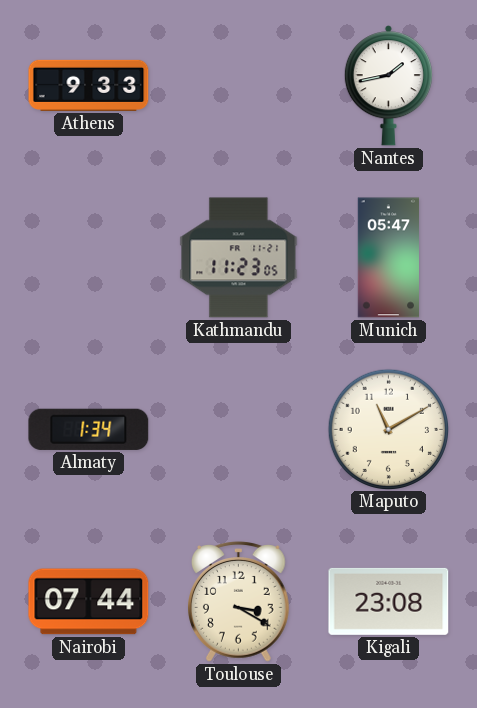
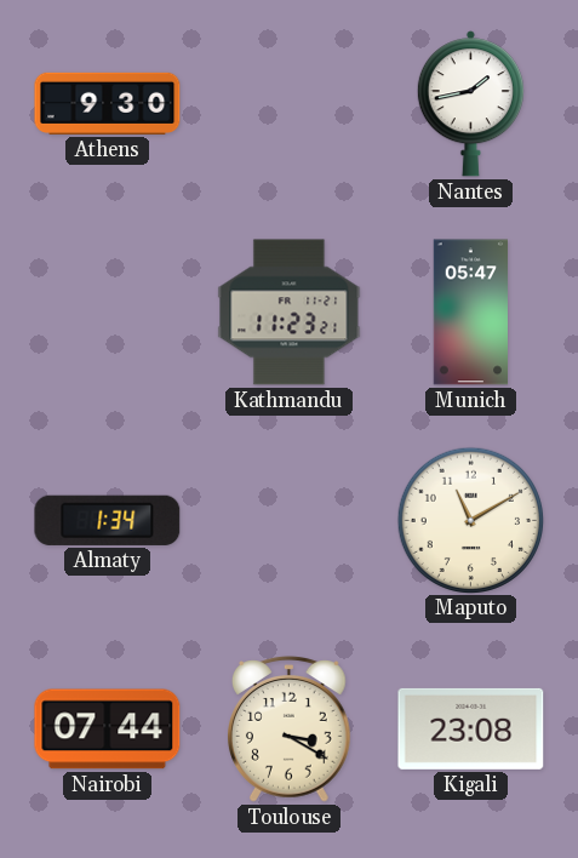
Athens: 9:33 -> 9:30
Kathmandu: 11:23:05 -> 11:23:21
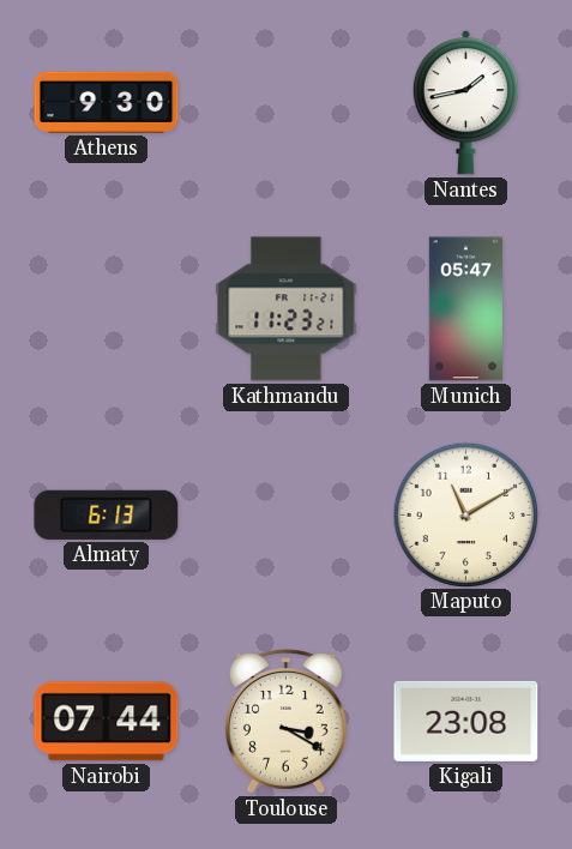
Almaty: 1:34 -> 6:13
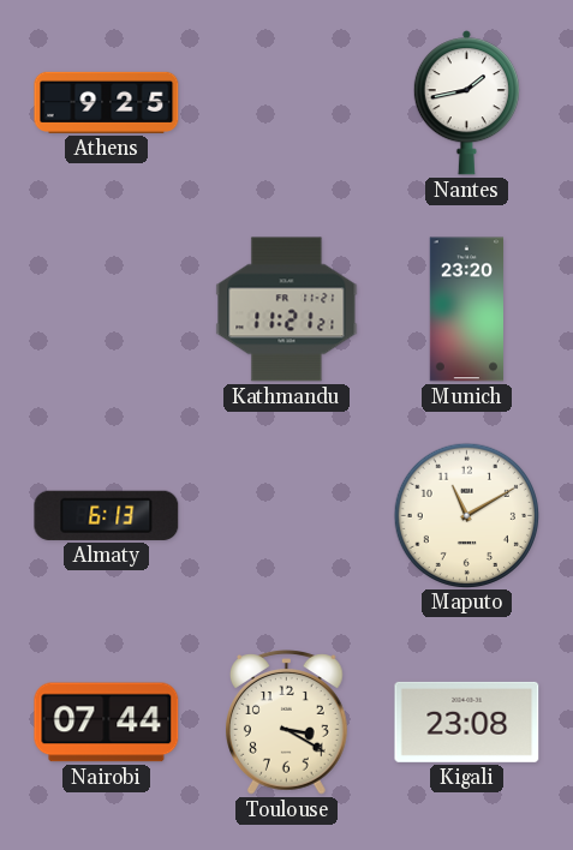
Athens: 9:30 -> 9:25
Kathmandu: 11:23 -> 11:21
Munich: 05:47 -> 23:20
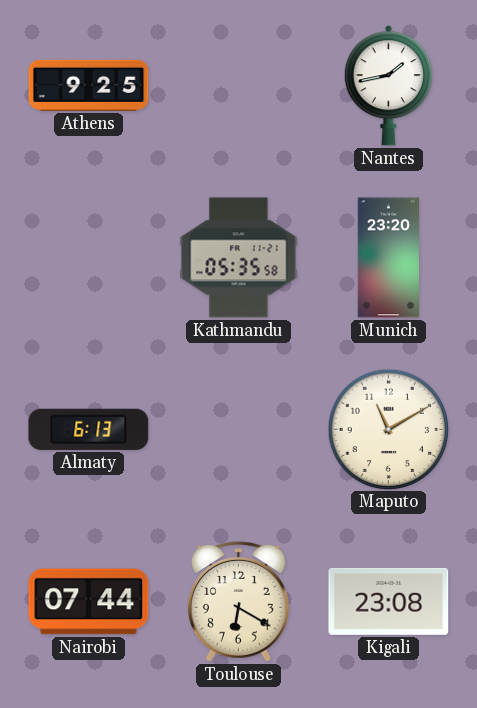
Kathmandu: 11:21 -> 05:35
Toulouse: 3:20 -> 6:20
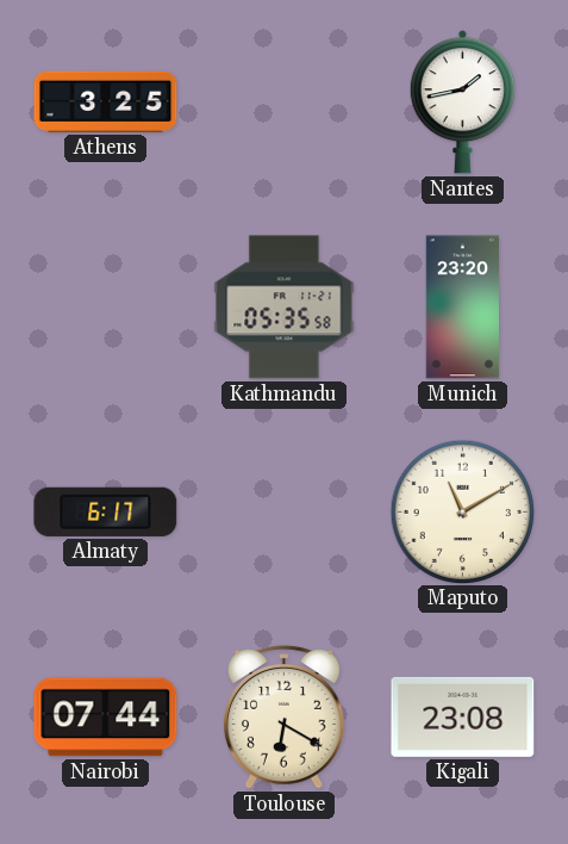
Athens: 9:25 -> 3:25
Almaty: 6:13 -> 6:17
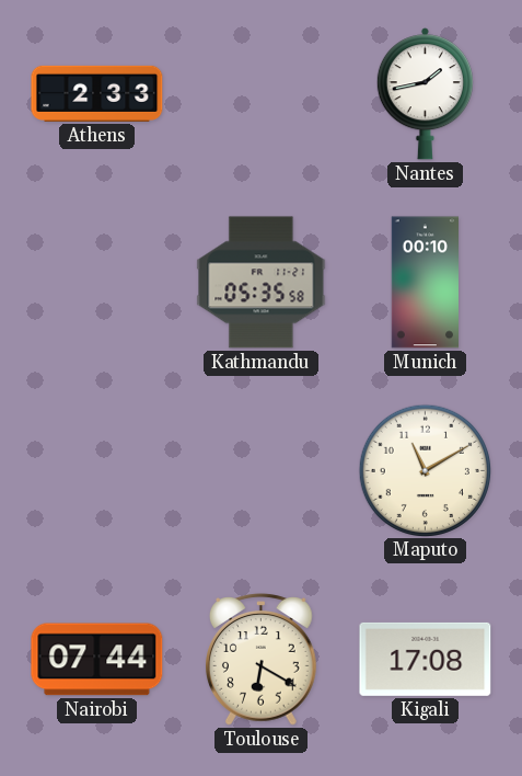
Athens: 3:25 -> 2:33
Munich: 23:20 -> 00:10
Almaty: 6:17 -> none
Kigali: 23:08 -> 17:08
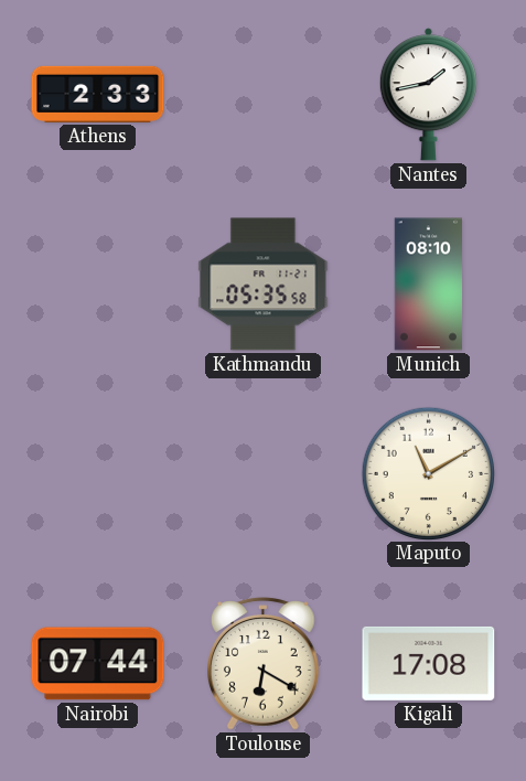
Munich: 00:10 -> 08:10
